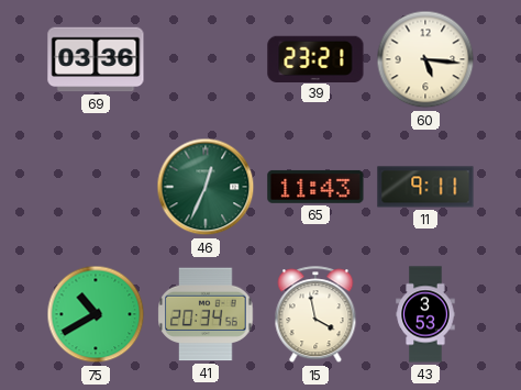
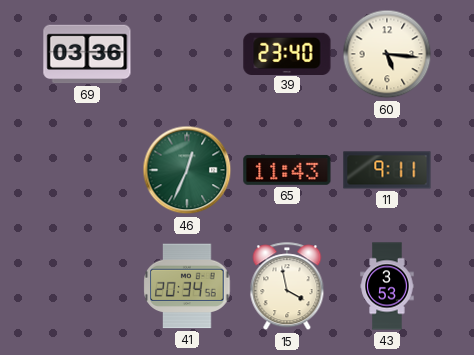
39: 23:21 -> 23:40
75: 10:40 -> none
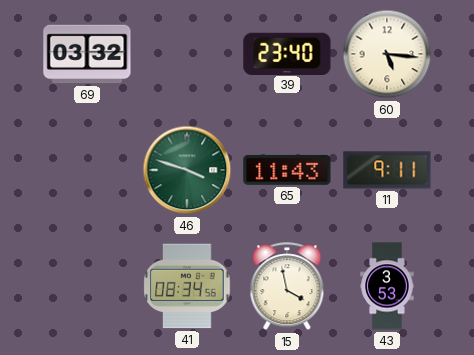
69: 03:36 -> 03:32
46: 12:34 -> 3:48
41: 20:34 -> 08:34
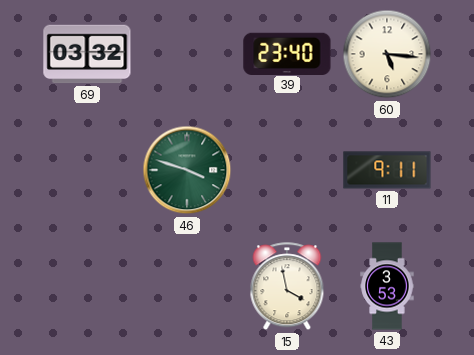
65: 11:43 -> none
41: 08:34 -> none
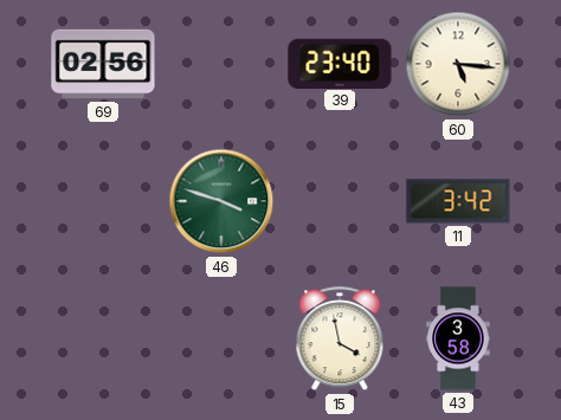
69: 03:32 -> 02:56
11: 9:11 -> 3:42
43: 3:53 -> 3:58
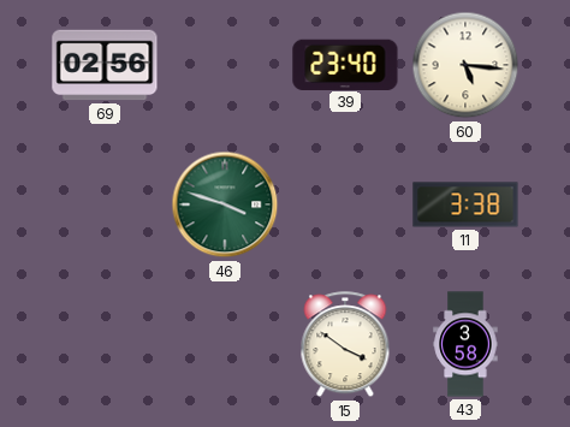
11: 3:42 -> 3:38
15: 3:58 -> 3:51
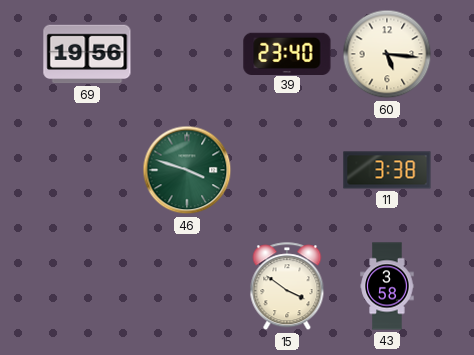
69: 02:56 -> 19:56
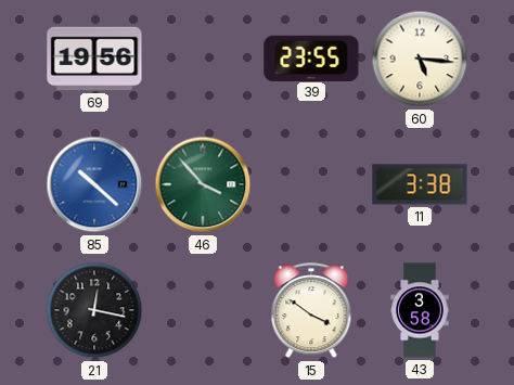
39: 23:40 -> 23:55
85: none -> 10:22
46: 3:48 -> 3:53
21: none -> 12:17
